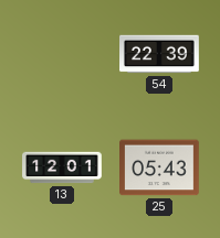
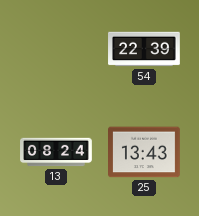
13: 12:01 -> 08:24
25: 05:43 -> 13:43
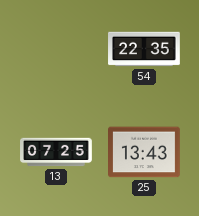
54: 22:39 -> 22:35
13: 08:24 -> 07:25
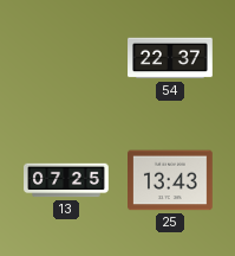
54: 22:35 -> 22:37
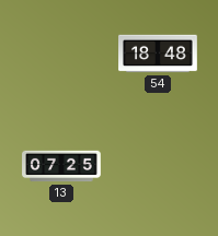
54: 22:37 -> 18:48
25: 13:43 -> none
